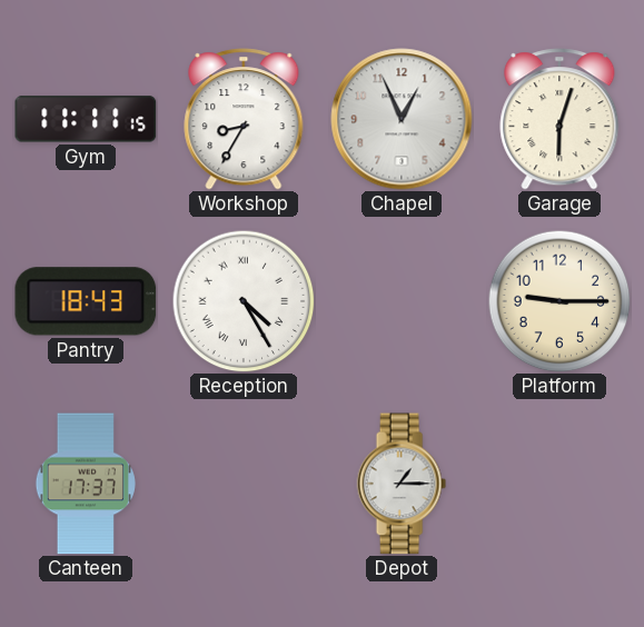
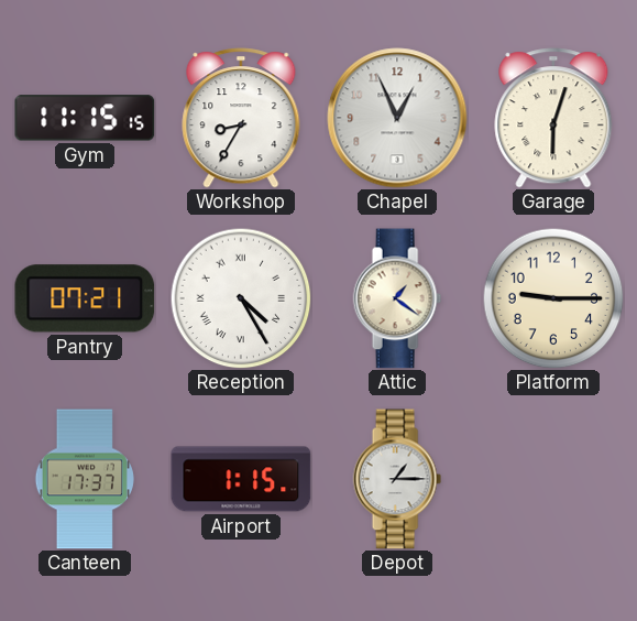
Gym: 11:11 -> 11:15
Pantry: 18:43 -> 07:21
Attic: none -> 1:21
Airport: none -> 1:15
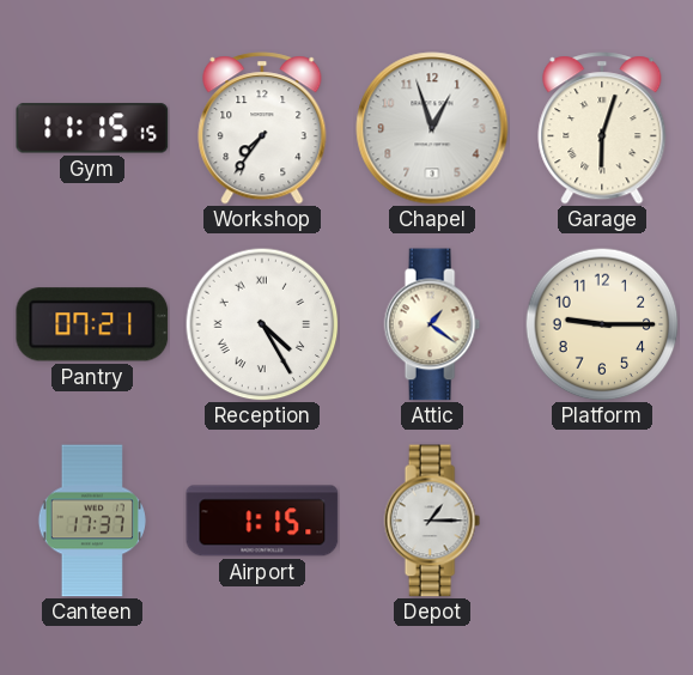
Workshop: 8:35 -> 7:36
Chapel: 12:56 -> 12:57
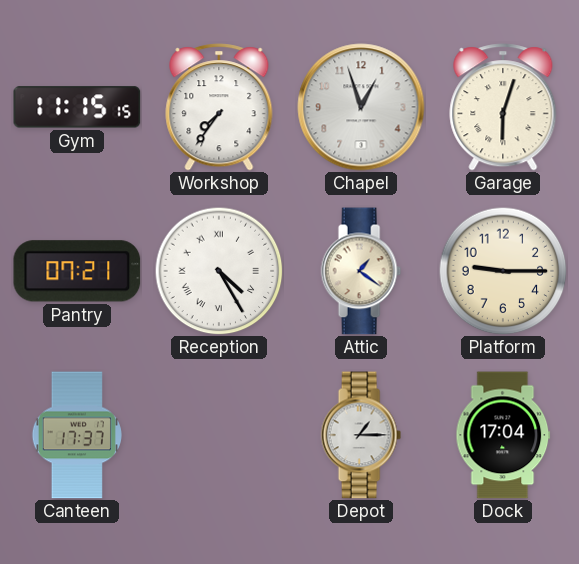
Airport: 1:15 -> none
Dock: none -> 17:04
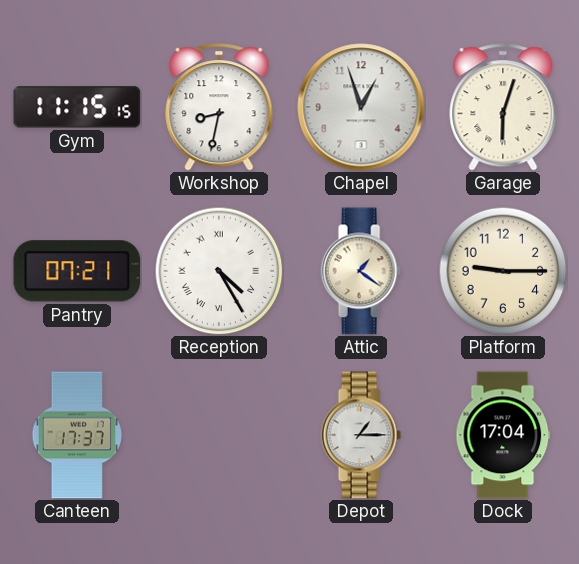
Workshop: 7:36 -> 8:32
